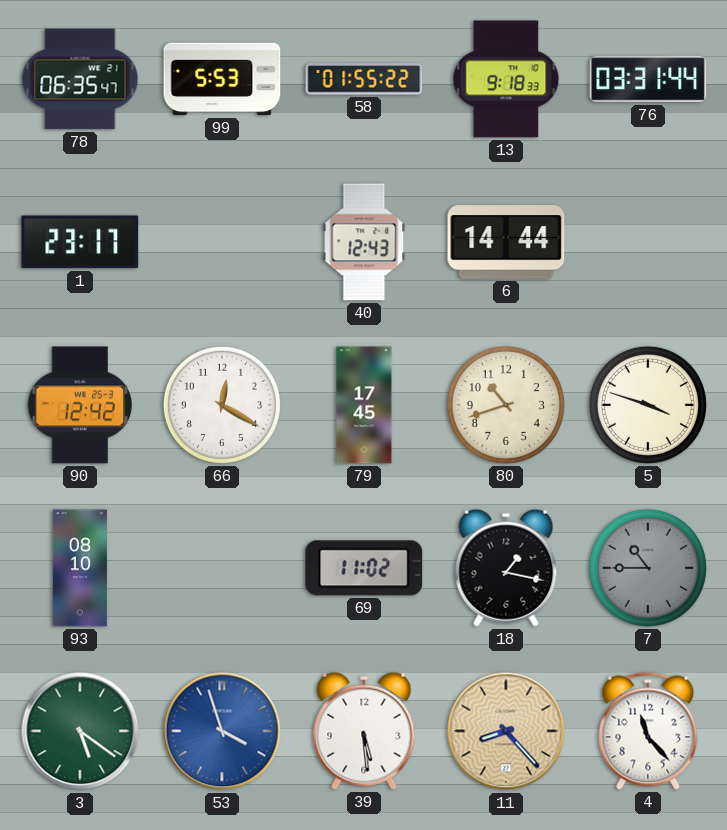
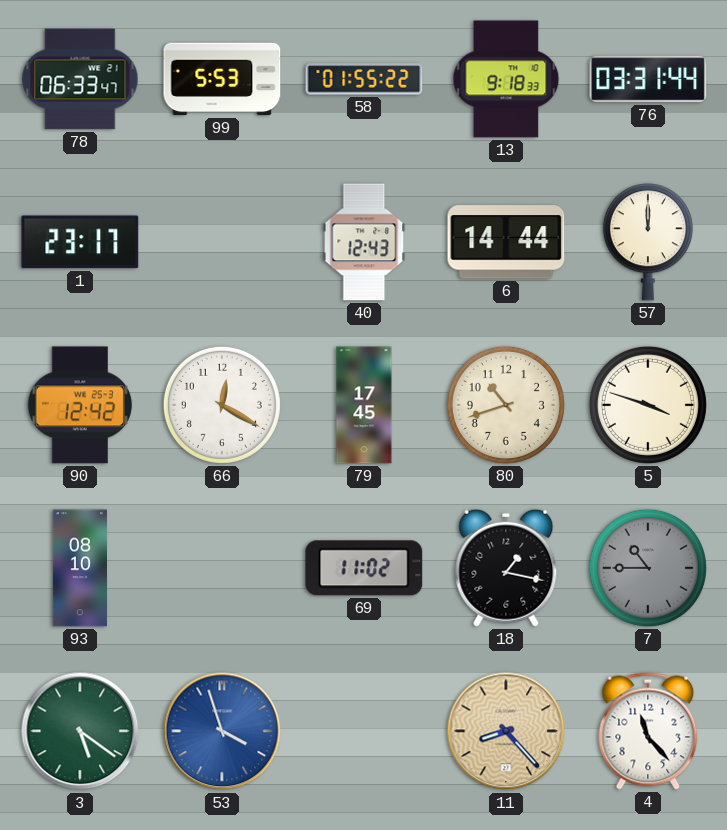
78: 06:35 -> 06:33
57: none -> 12:00
39: 5:29 -> none
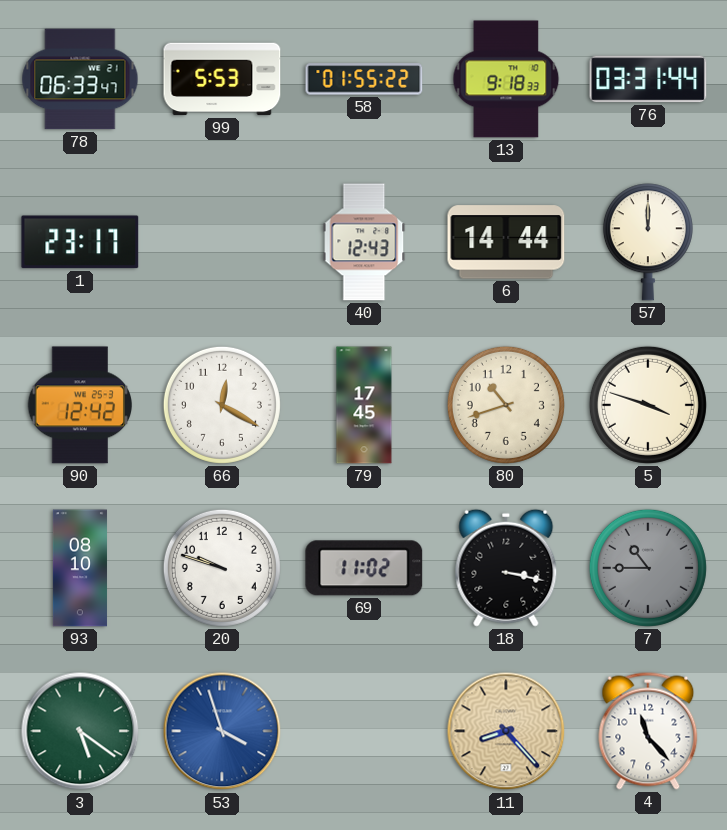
20: none -> 9:48
18: 1:17 -> 3:17
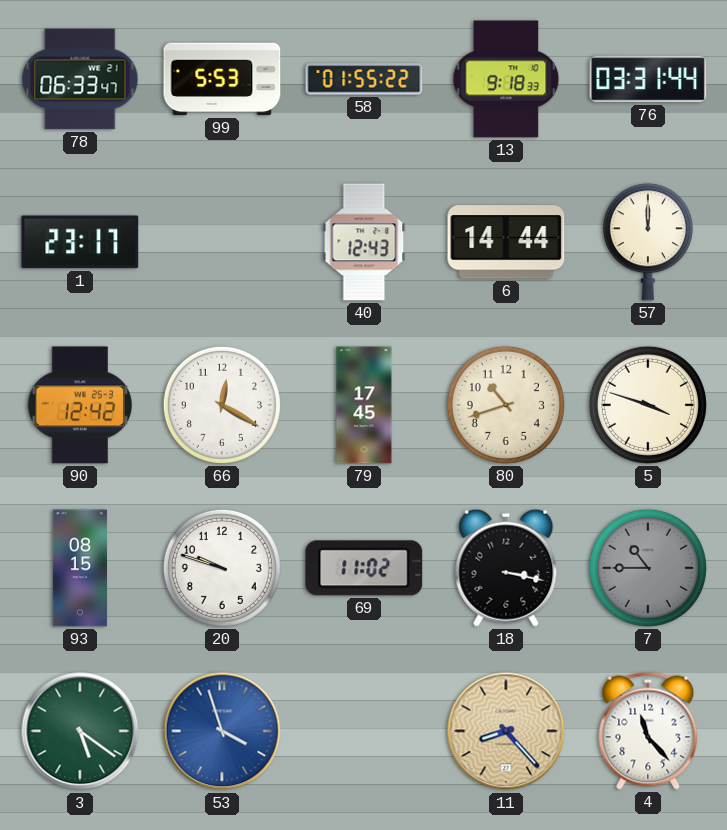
93: 08:10 -> 08:15
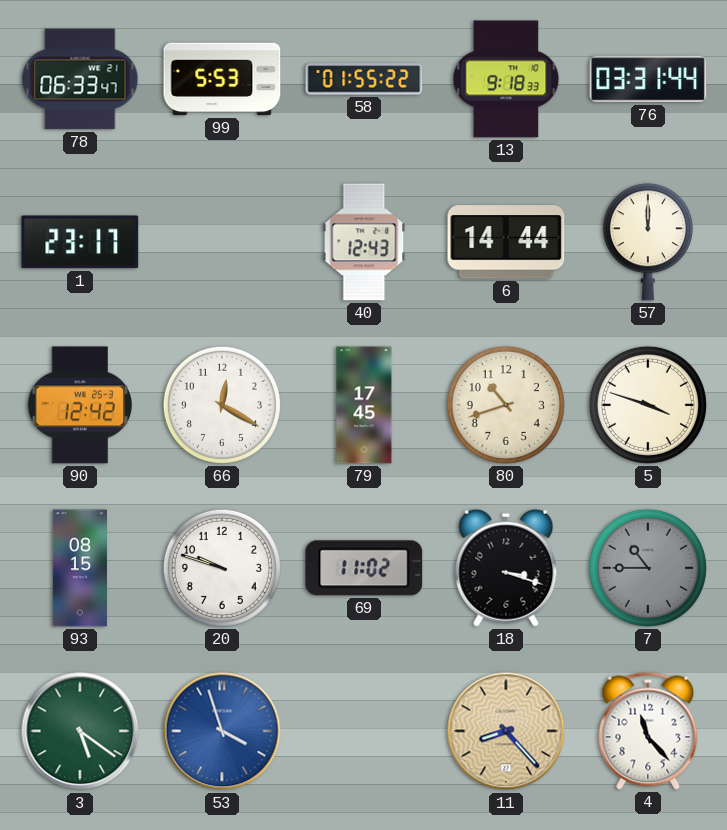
18: 3:17 -> 3:18
